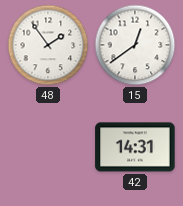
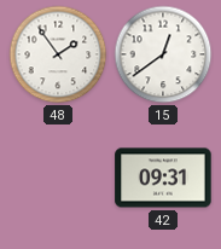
42: 14:31 -> 09:31
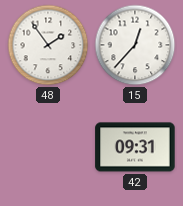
15: 12:39 -> 12:37
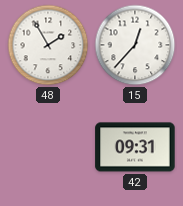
48: 1:54 -> 1:55
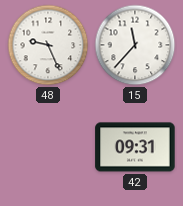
48: 1:55 -> 9:26
15: 12:37 -> 11:37
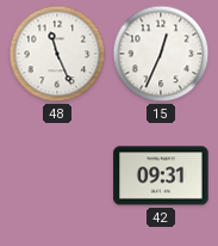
48: 9:26 -> 11:26
15: 11:37 -> 12:34
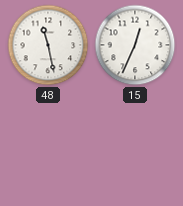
48: 11:26 -> 11:28
42: 09:31 -> none
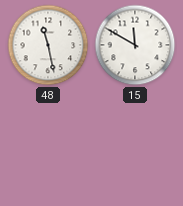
15: 12:34 -> 11:50
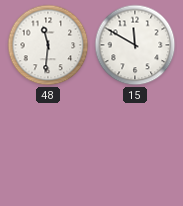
48: 11:28 -> 11:31
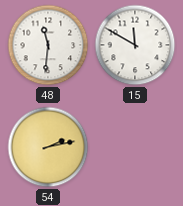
54: none -> 2:13
